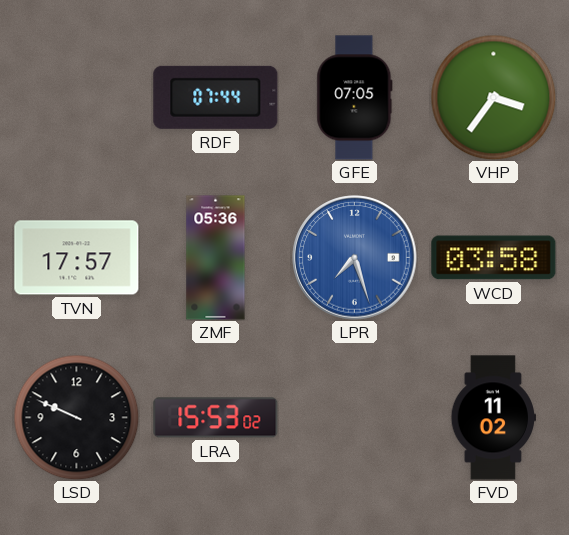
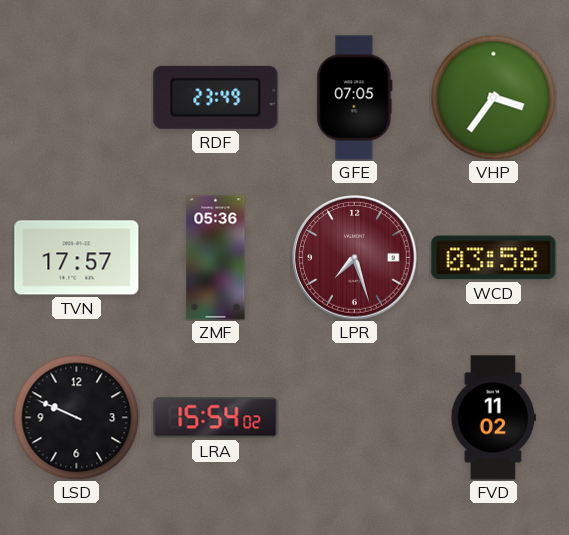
RDF: 07:44 -> 23:49
LPR dial: blue -> burgundy
LRA: 15:53 -> 15:54
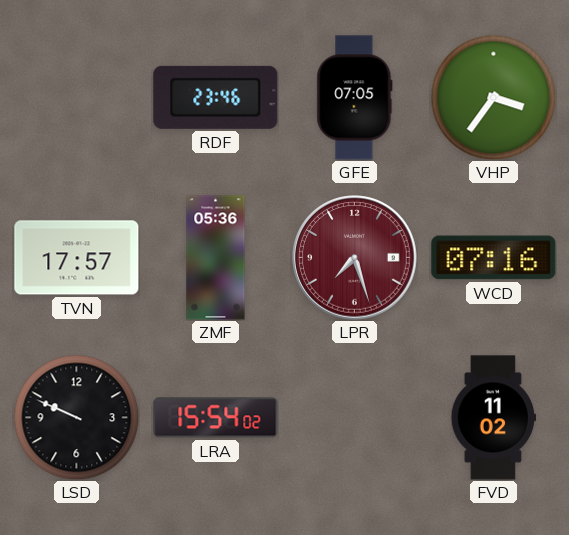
RDF: 23:49 -> 23:46
WCD: 03:58 -> 07:16
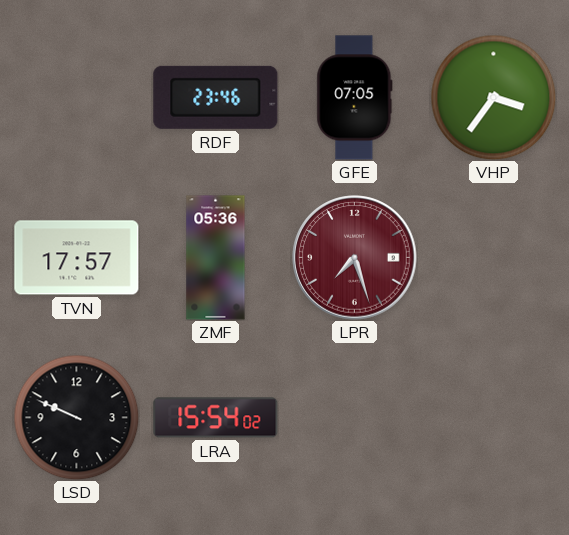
WCD: 07:16 -> none
FVD: 11:02 -> none
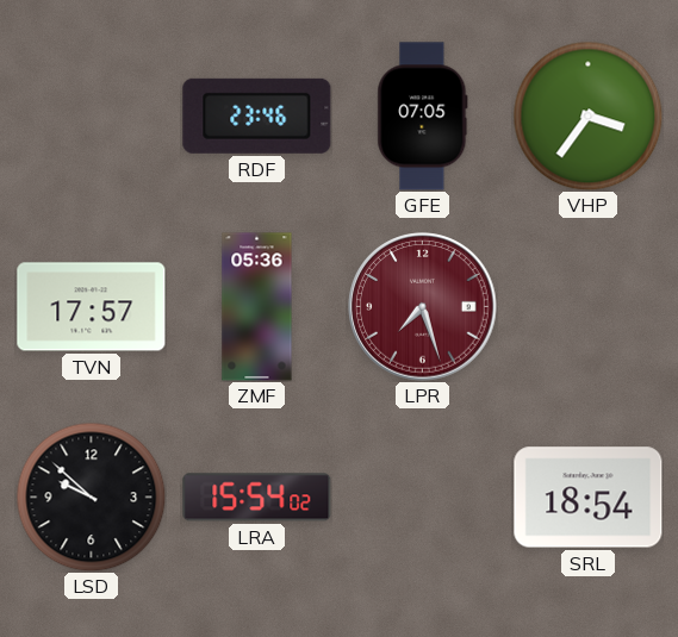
LSD: 9:49 -> 9:52
SRL: none -> 18:54
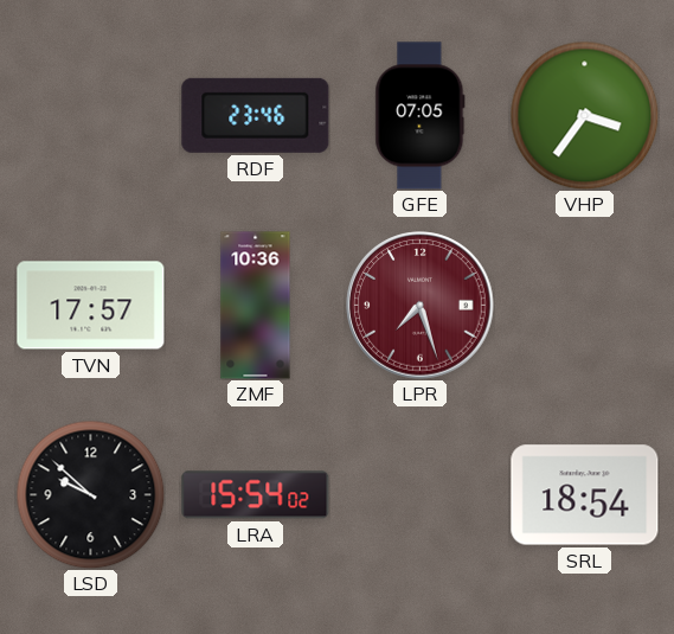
ZMF: 05:36 -> 10:36
